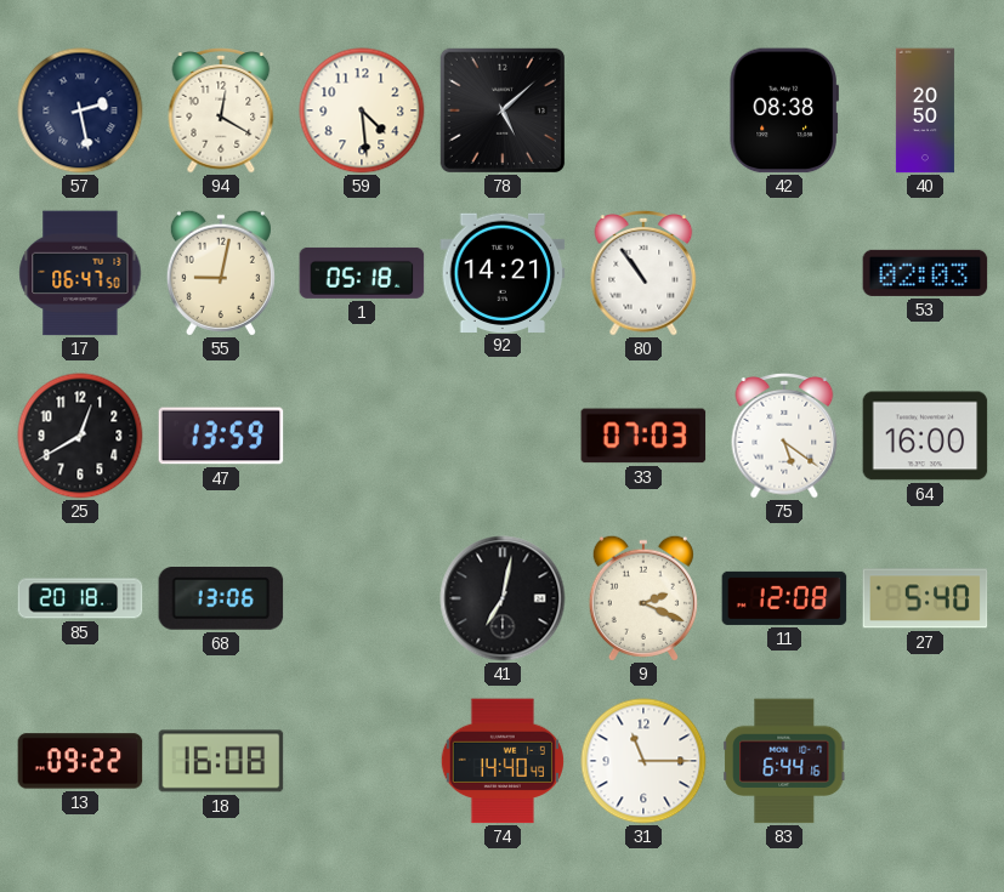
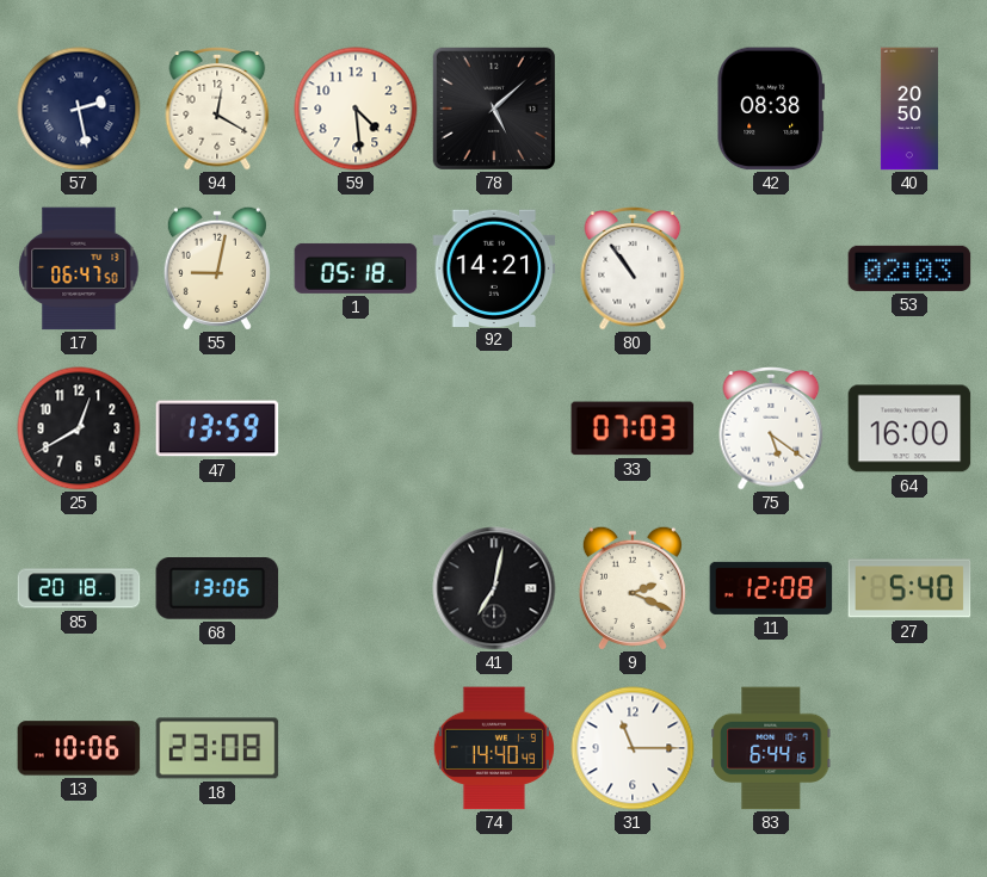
13: 09:22 -> 10:06
18: 16:08 -> 23:08
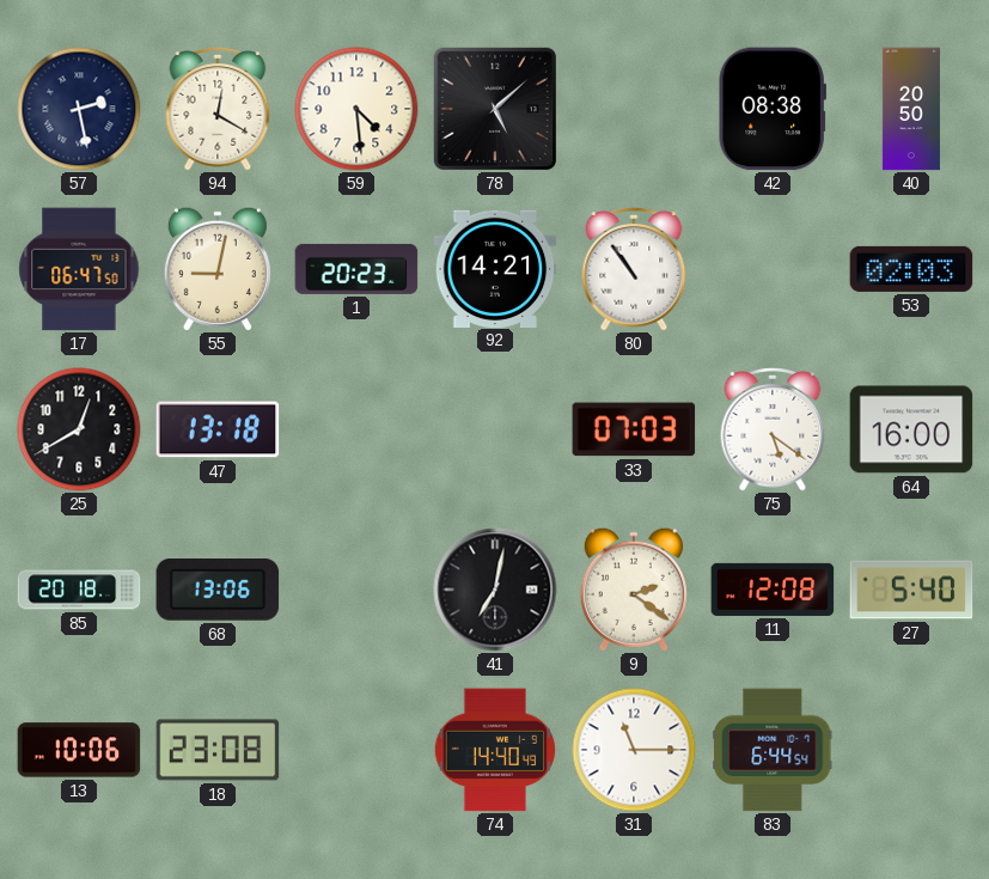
1: 05:18 -> 20:23
47: 13:59 -> 13:18
9: 2:19 -> 2:21
83: 6:44:16 -> 6:44:54
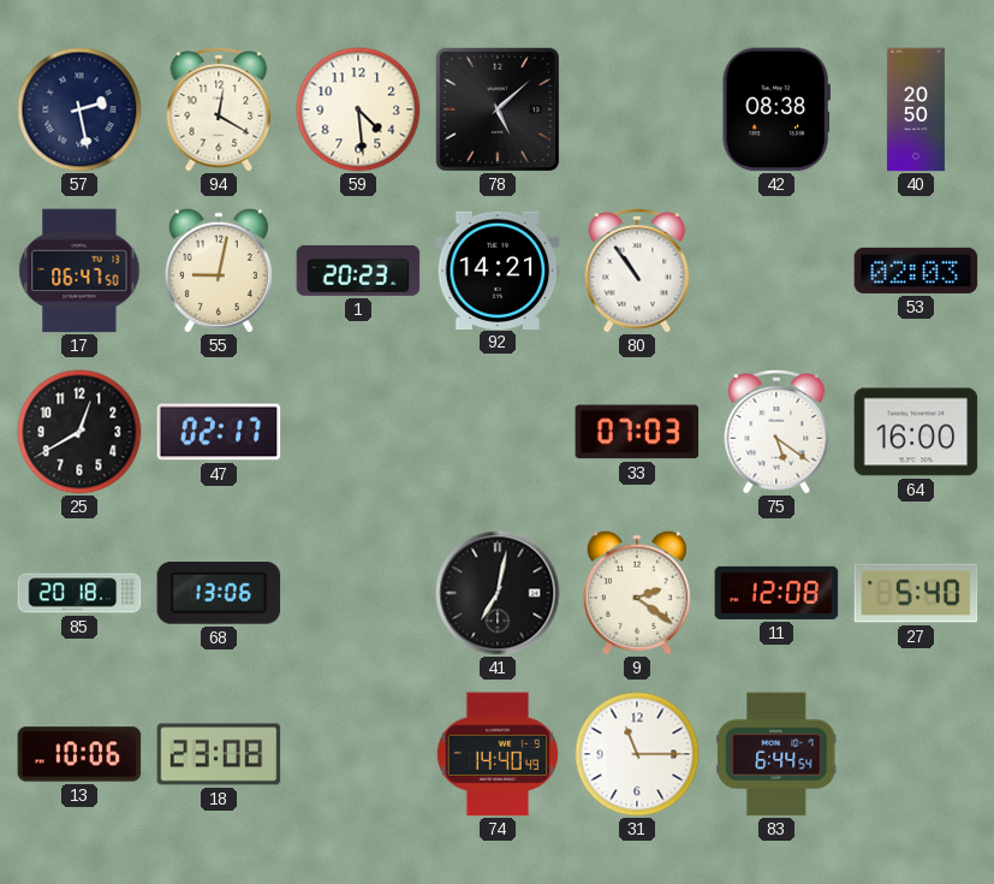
47: 13:18 -> 02:17
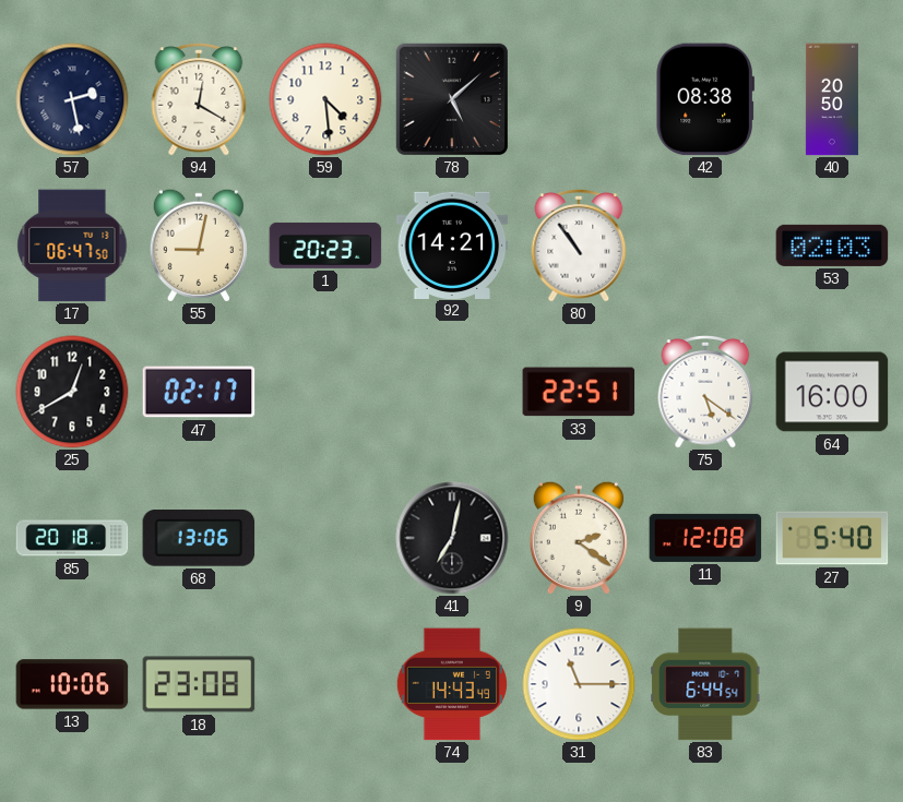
33: 07:03 -> 22:51
74: 14:40 -> 14:43
